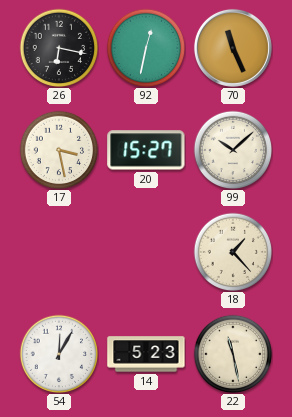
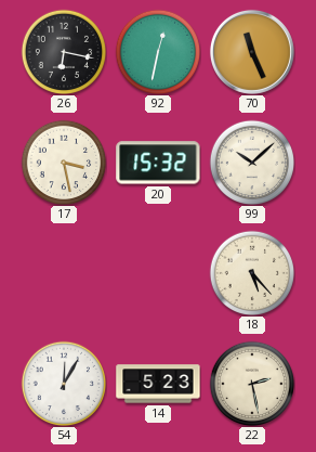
20: 15:27 -> 15:32
18: 1:23 -> 5:23
22: 11:28 -> 2:28
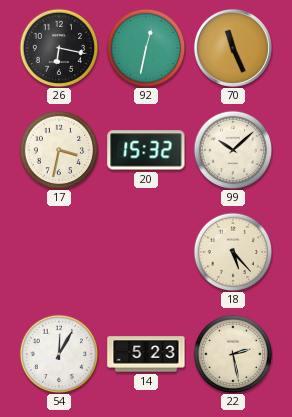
17: 3:28 -> 3:32
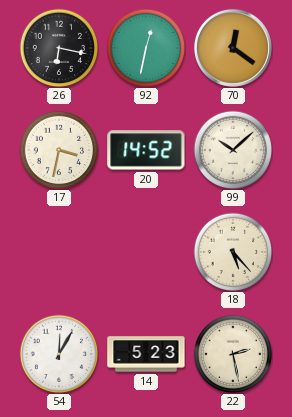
70: 11:26 -> 12:21
20: 15:32 -> 14:52
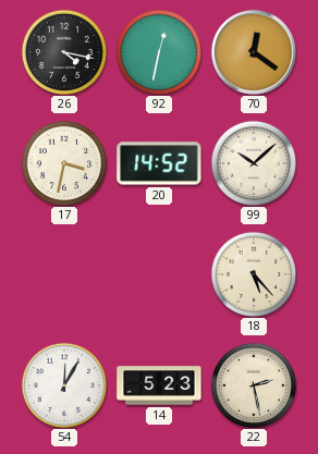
26: 6:17 -> 4:17
